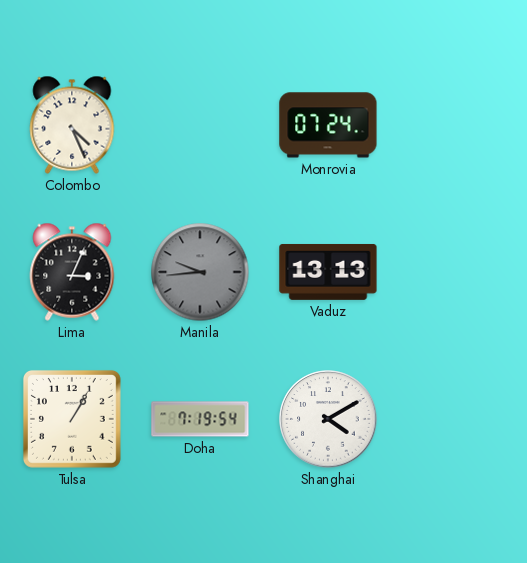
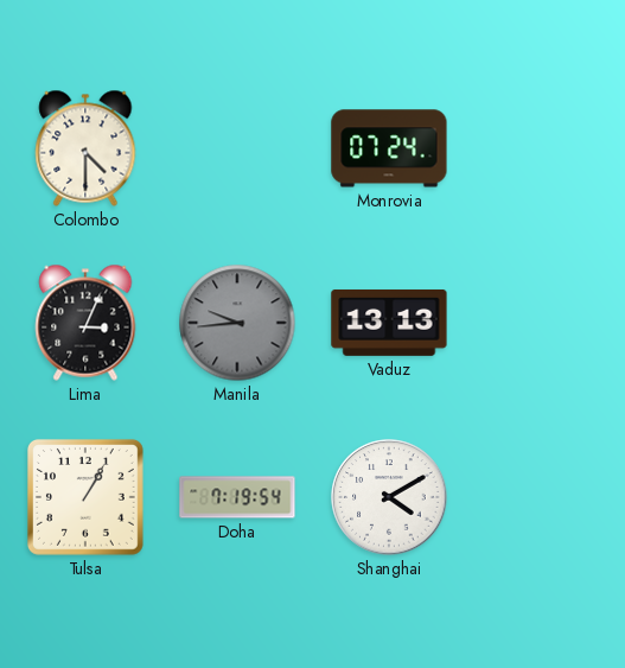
Colombo: 4:26 -> 4:30
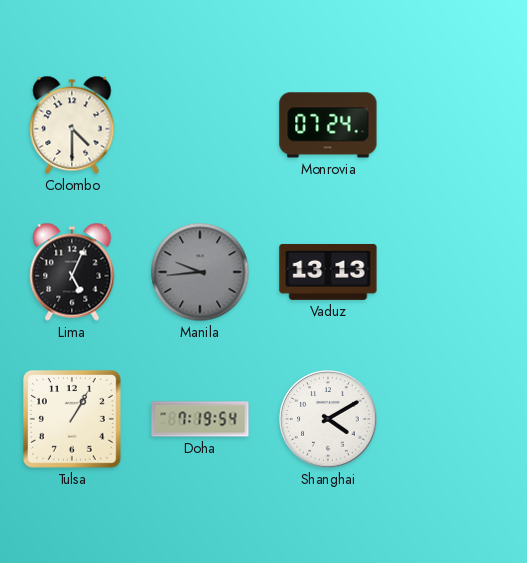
Lima: 3:04 -> 5:04
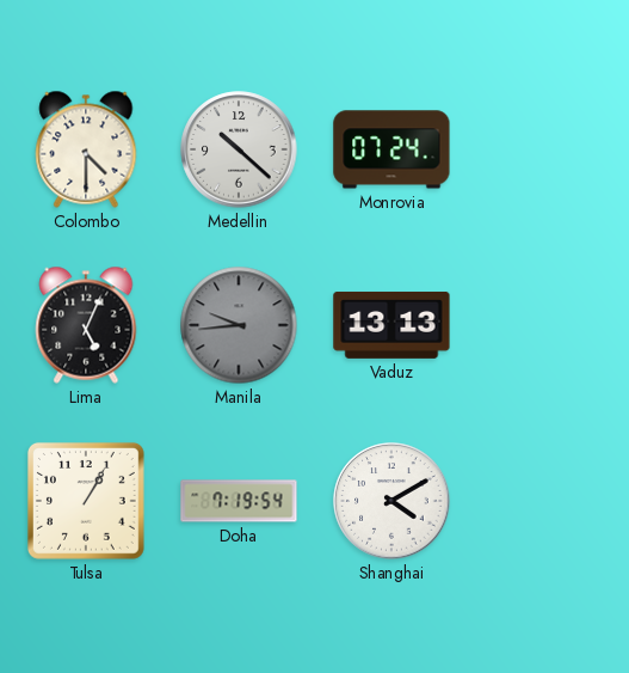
Medellin: none -> 10:22
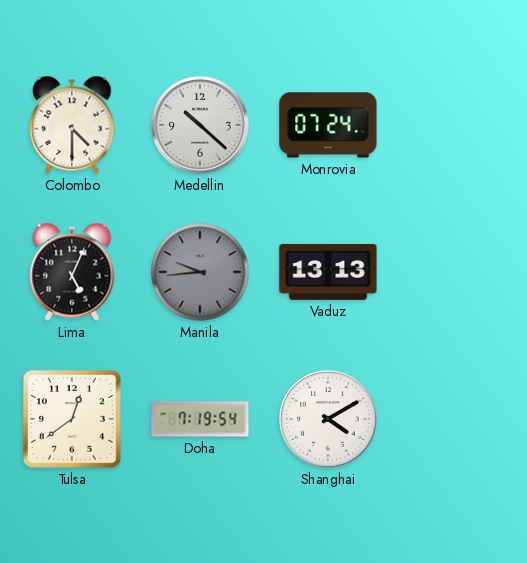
Tulsa: 1:05 -> 12:39
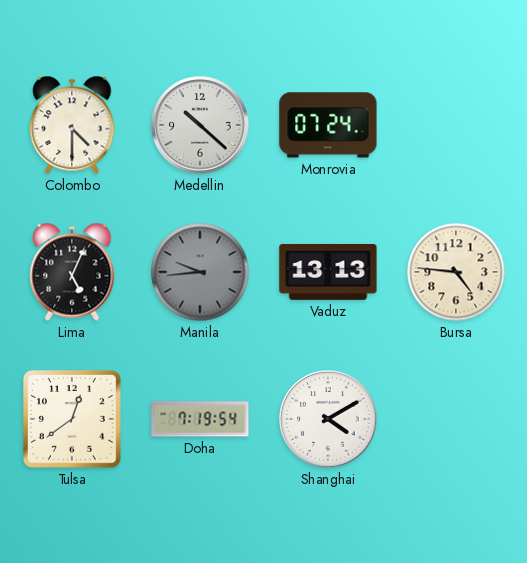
Bursa: none -> 4:46
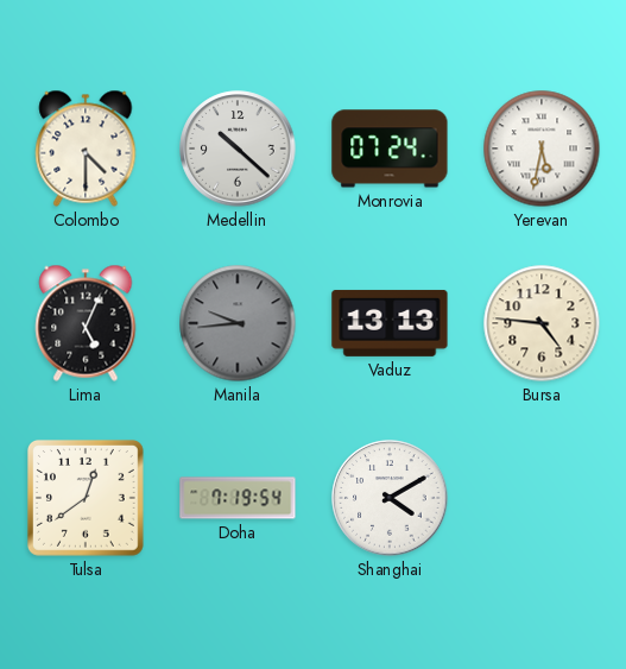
Yerevan: none -> 5:32
